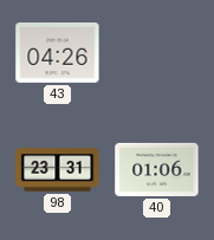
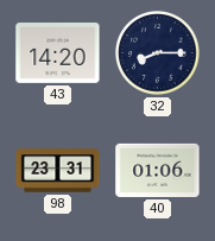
43: 04:26 -> 14:20
32: none -> 8:15
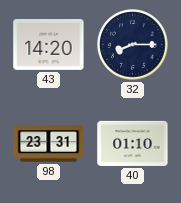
40: 01:06 -> 01:10
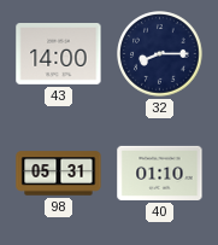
43: 14:20 -> 14:00
98: 23:31 -> 05:31
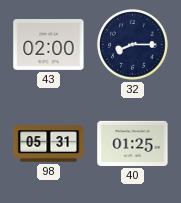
43: 14:00 -> 02:00
40: 01:10 -> 01:25
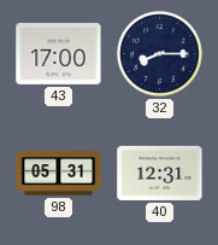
43: 02:00 -> 17:00
40: 01:25 -> 12:31
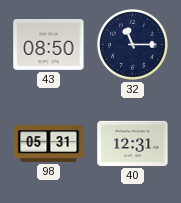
43: 17:00 -> 08:50
32: 8:15 -> 11:15
